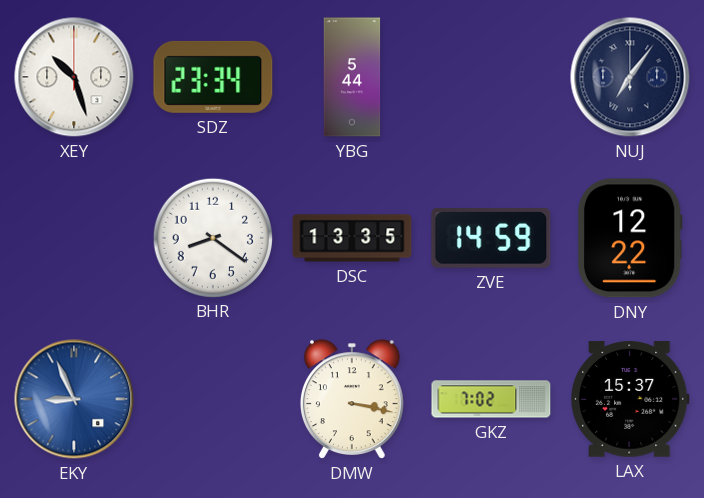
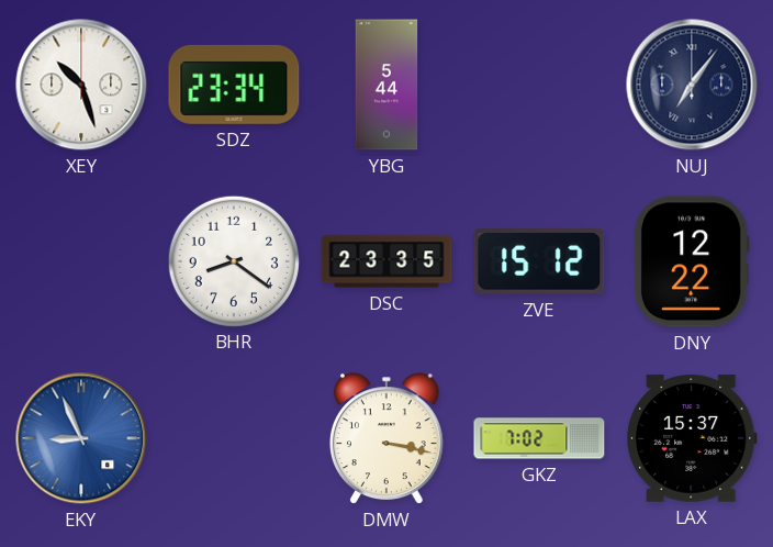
DSC: 13:35 -> 23:35
ZVE: 14:59 -> 15:12
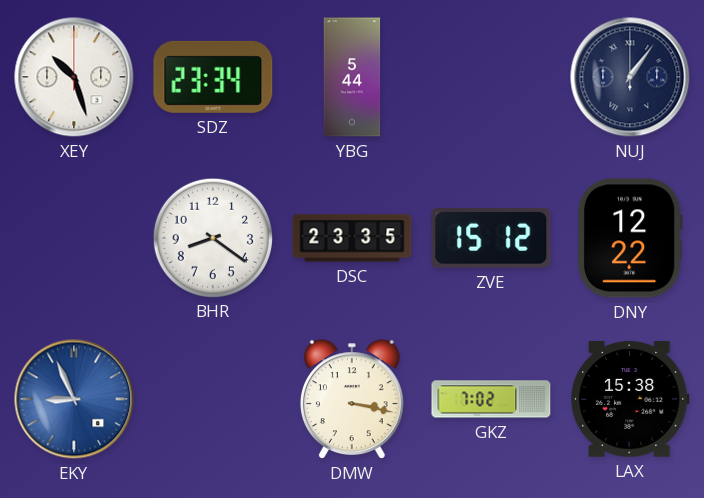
NUJ: 7:06 -> 1:06
LAX: 15:37 -> 15:38
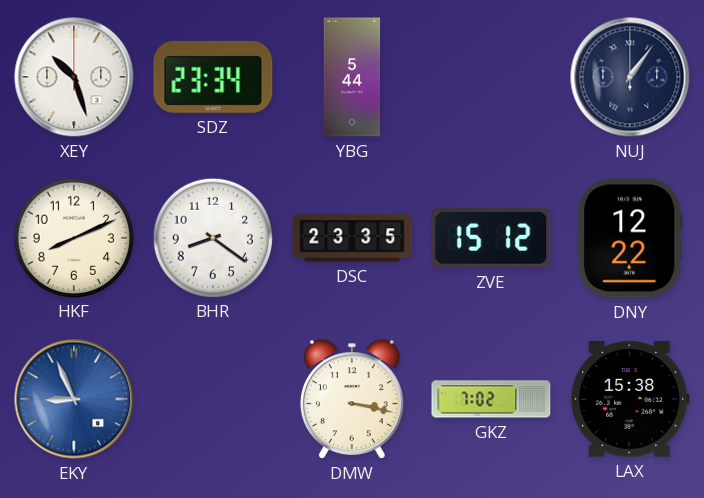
HKF: none -> 8:11
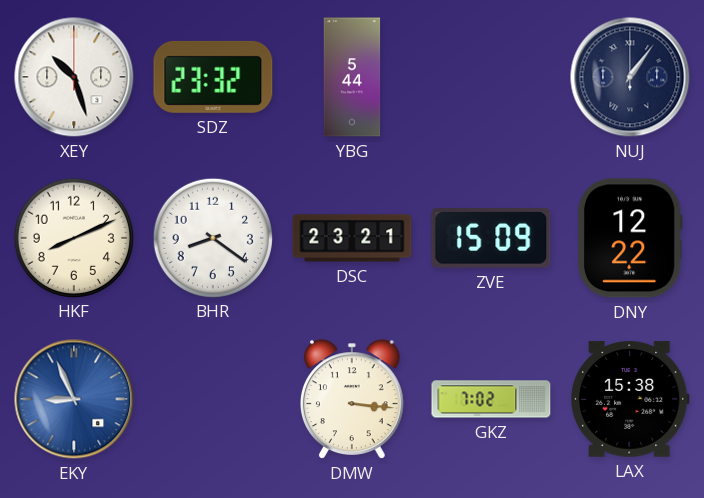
SDZ: 23:34 -> 23:32
DSC: 23:35 -> 23:21
ZVE: 15:12 -> 15:09
DMW: 3:17 -> 3:16
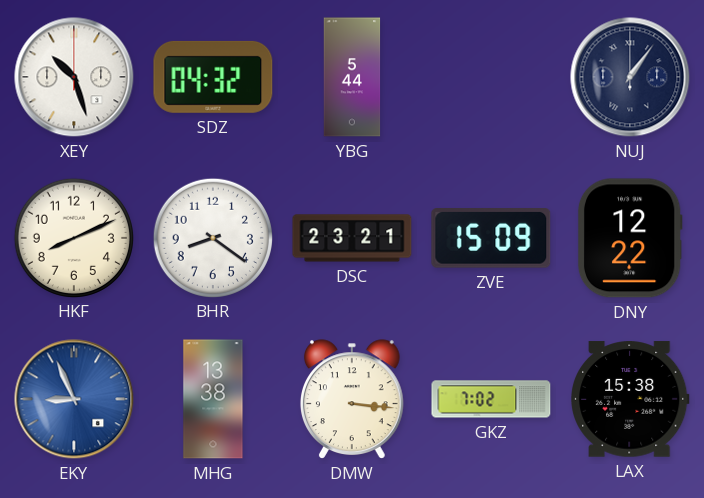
SDZ: 23:32 -> 04:32
MHG: none -> 13:38
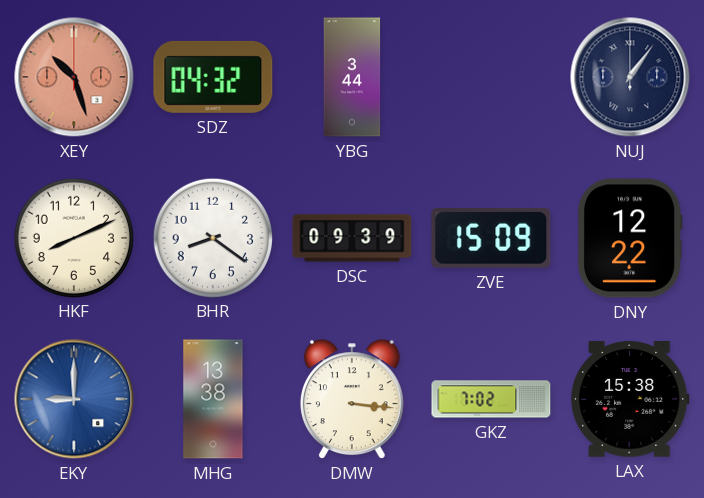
XEY dial: white -> salmon
YBG: 5:44 -> 3:44
DSC: 23:21 -> 09:39
EKY: 8:56 -> 9:00
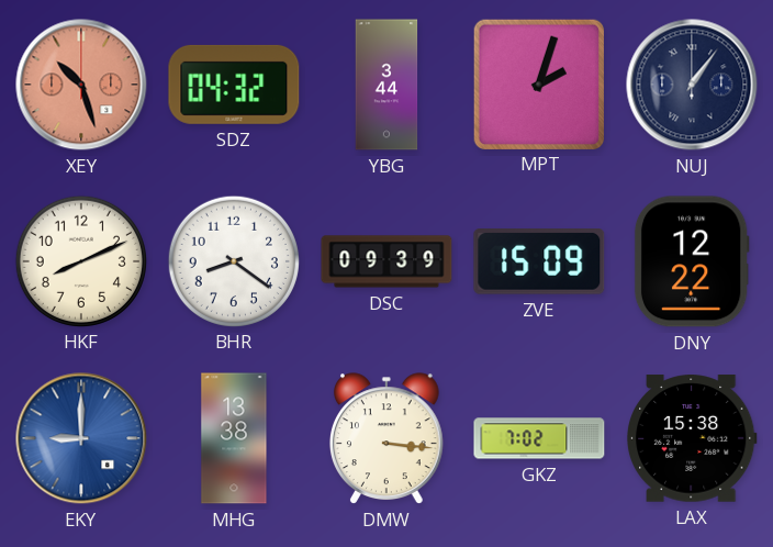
MPT: none -> 2:03
